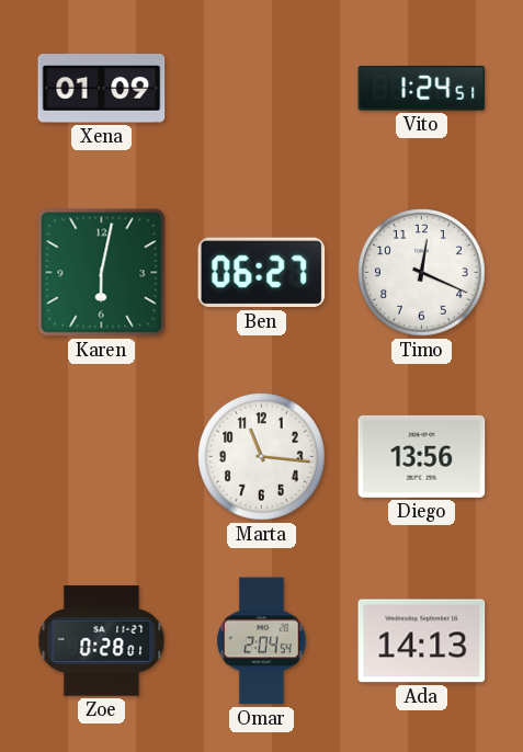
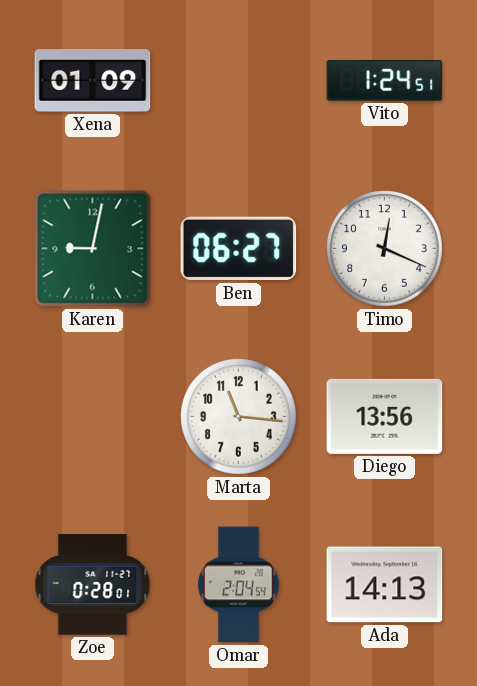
Karen: 6:02 -> 9:02
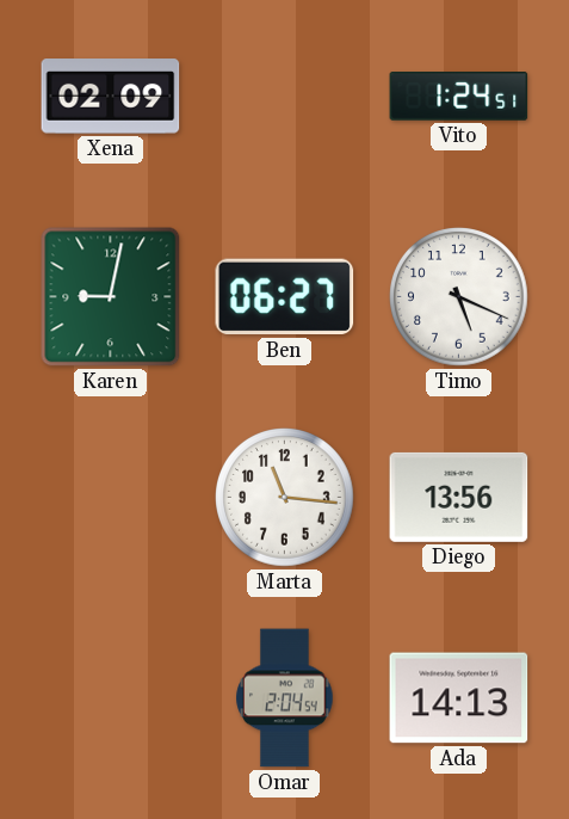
Xena: 01:09 -> 02:09
Timo: 12:19 -> 5:19
Zoe: 0:28 -> none
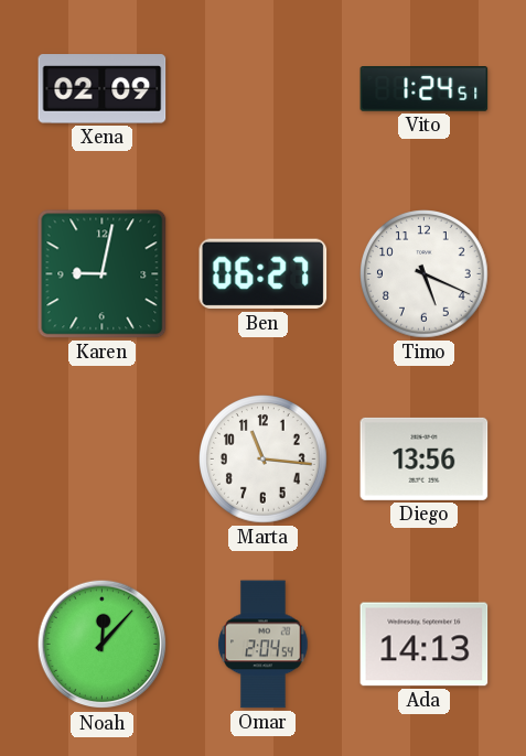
Noah: none -> 12:07
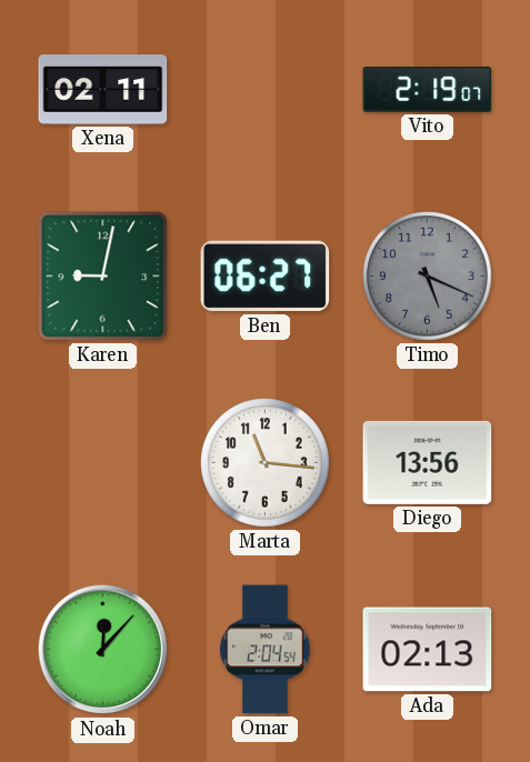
Xena: 02:09 -> 02:11
Vito: 1:24 -> 2:19
Timo dial: white -> grey
Ada: 14:13 -> 02:13
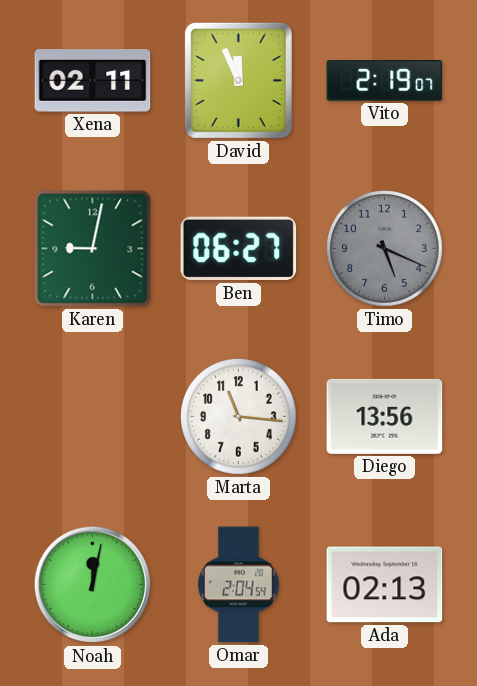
David: none -> 11:56
Noah: 12:07 -> 12:02
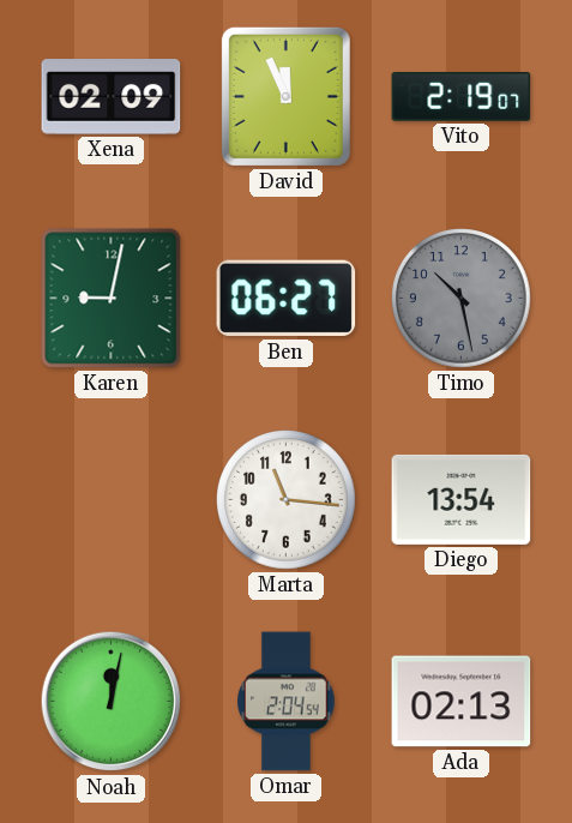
Xena: 02:11 -> 02:09
Timo: 5:19 -> 10:28
Diego: 13:56 -> 13:54
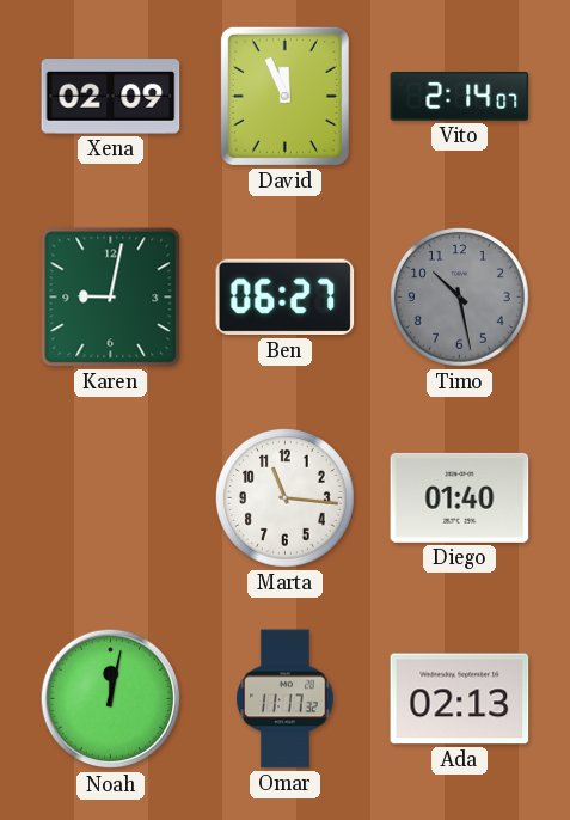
Vito: 2:19 -> 2:14
Diego: 13:54 -> 01:40
Omar: 2:04 -> 11:17
